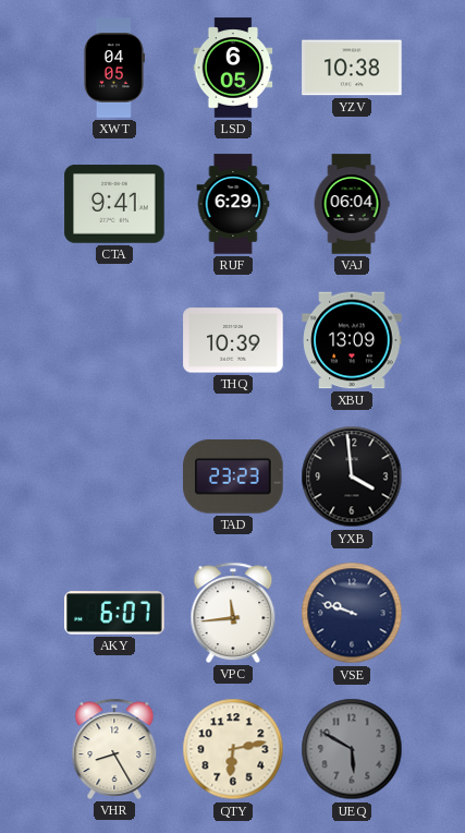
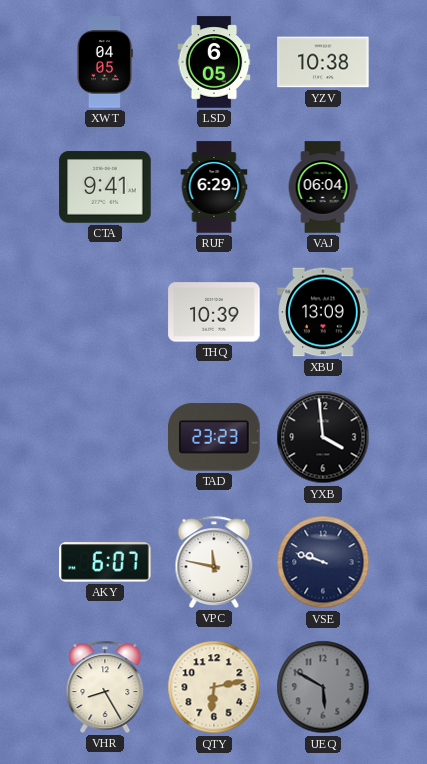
VPC: 11:44 -> 11:47
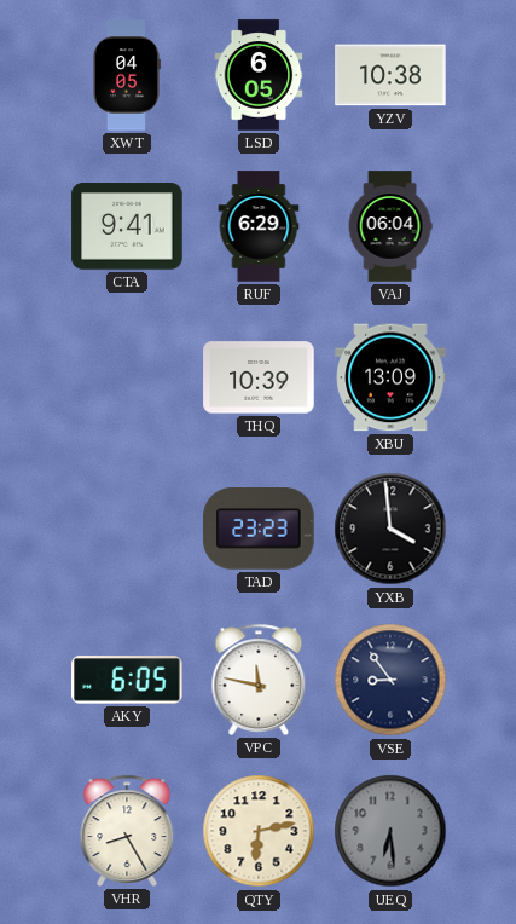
AKY: 6:07 -> 6:05
VSE: 9:48 -> 8:54
UEQ: 5:50 -> 6:29
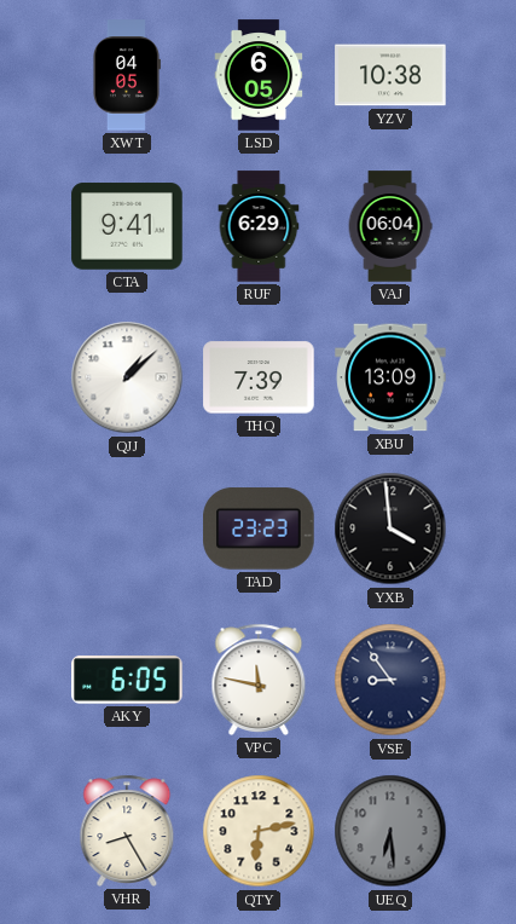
QJJ: none -> 1:08
THQ: 10:39 -> 7:39
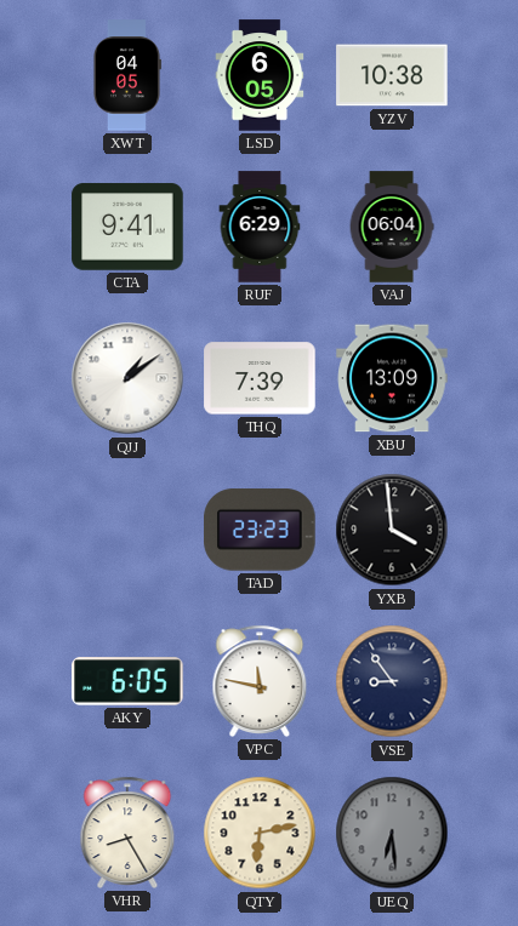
QJJ: 1:08 -> 1:09
